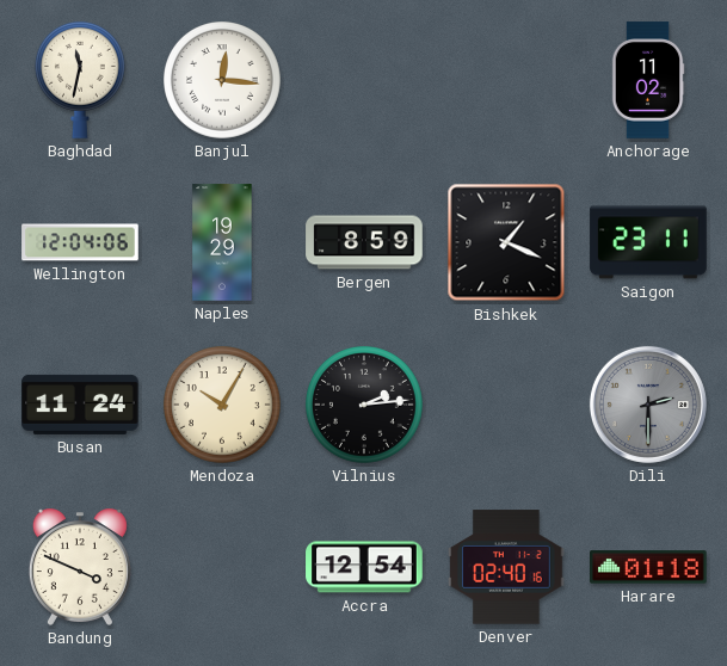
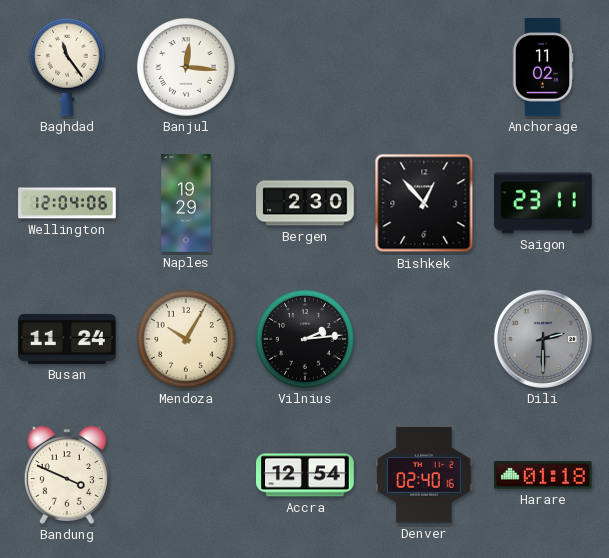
Baghdad: 11:32 -> 11:24
Bergen: 8:59 -> 2:30
Bishkek: 1:19 -> 12:53
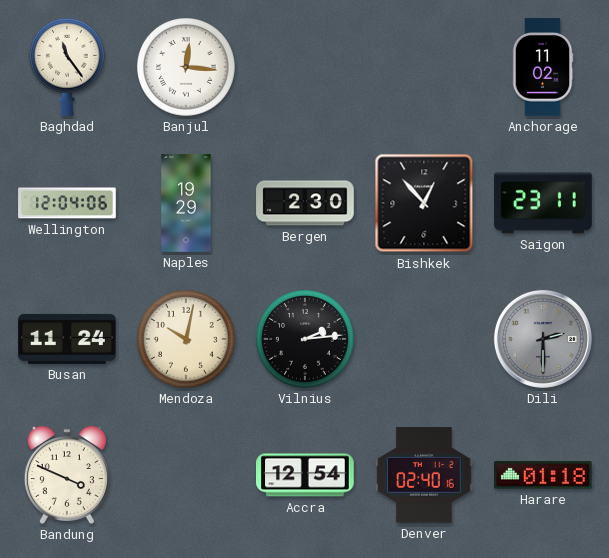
Mendoza: 10:05 -> 10:02
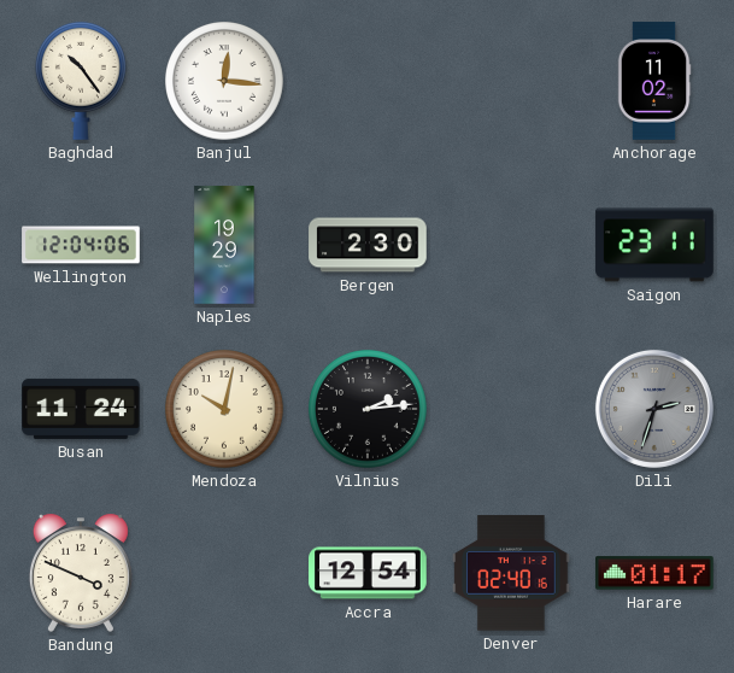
Baghdad: 11:24 -> 10:24
Bishkek: 12:53 -> none
Dili: 2:30 -> 2:33
Harare: 01:18 -> 01:17
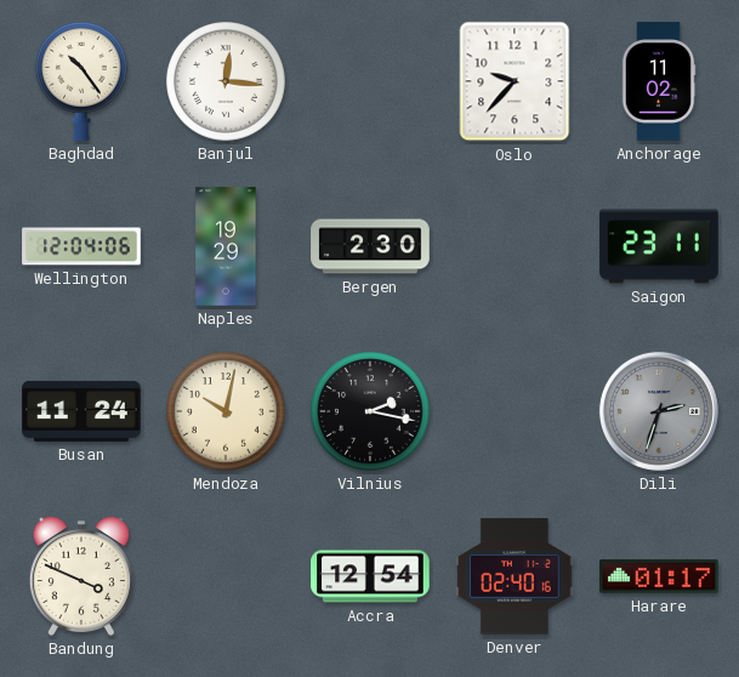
Oslo: none -> 9:37
Vilnius: 2:14 -> 2:17
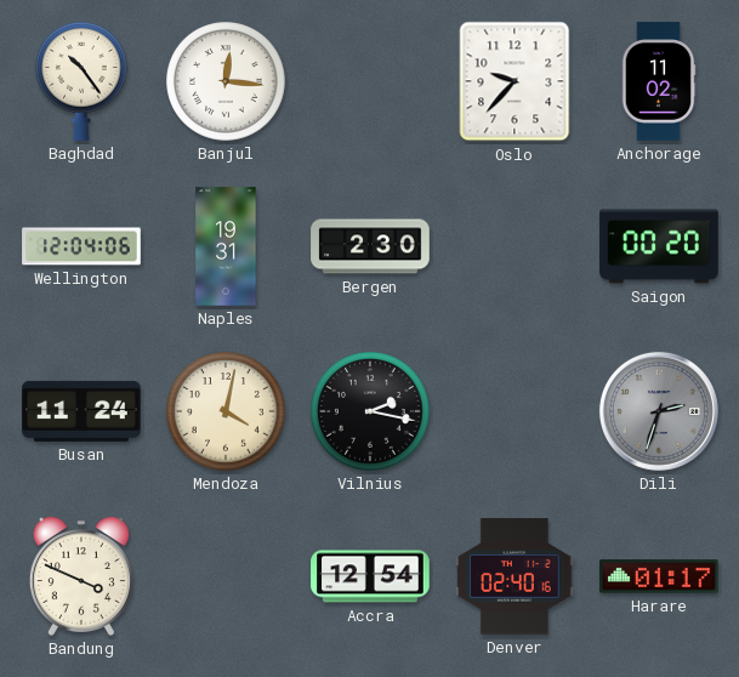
Naples: 19:29 -> 19:31
Saigon: 23:11 -> 00:20
Mendoza: 10:02 -> 4:02
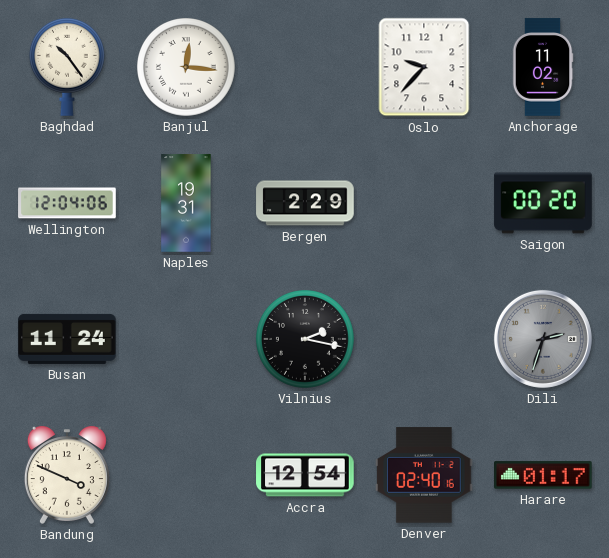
Bergen: 2:30 -> 2:29
Mendoza: 4:02 -> none
